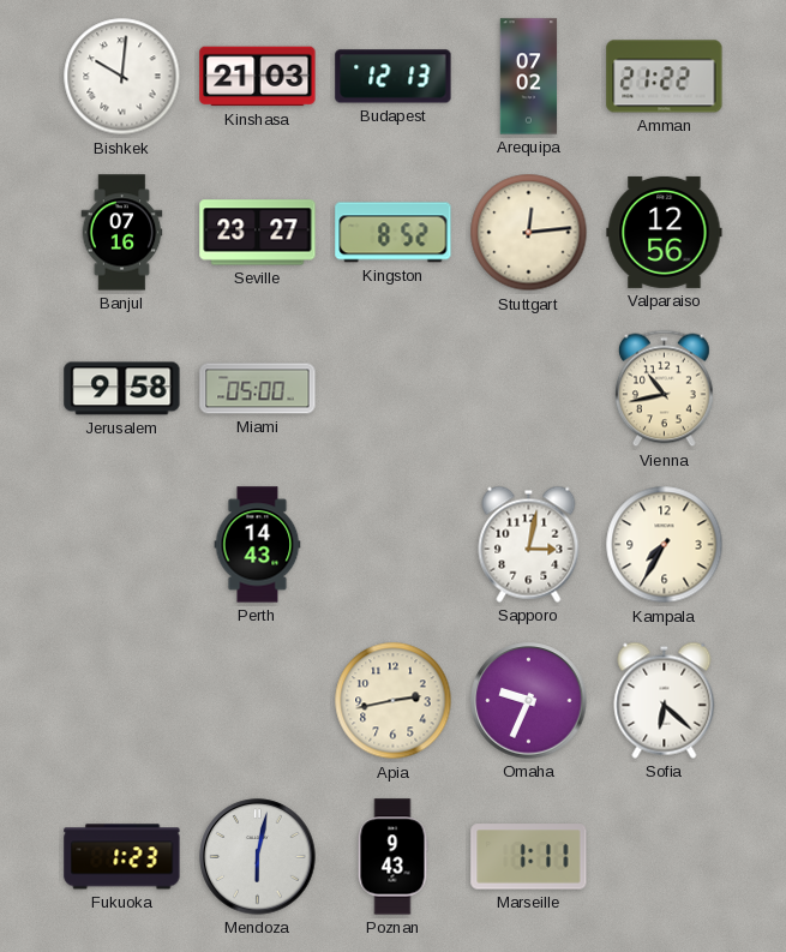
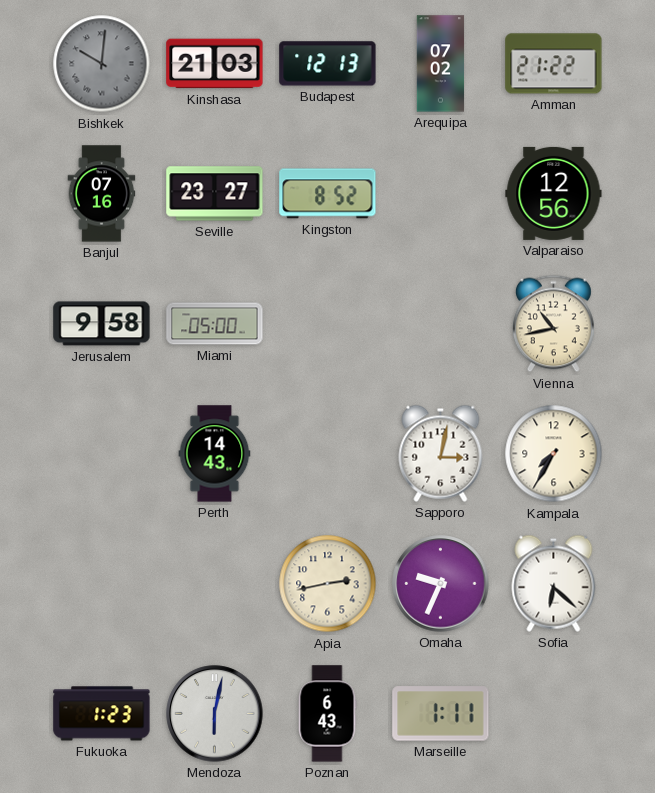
Bishkek dial: white -> grey
Stuttgart: 12:14 -> none
Poznan: 9:43 -> 6:43
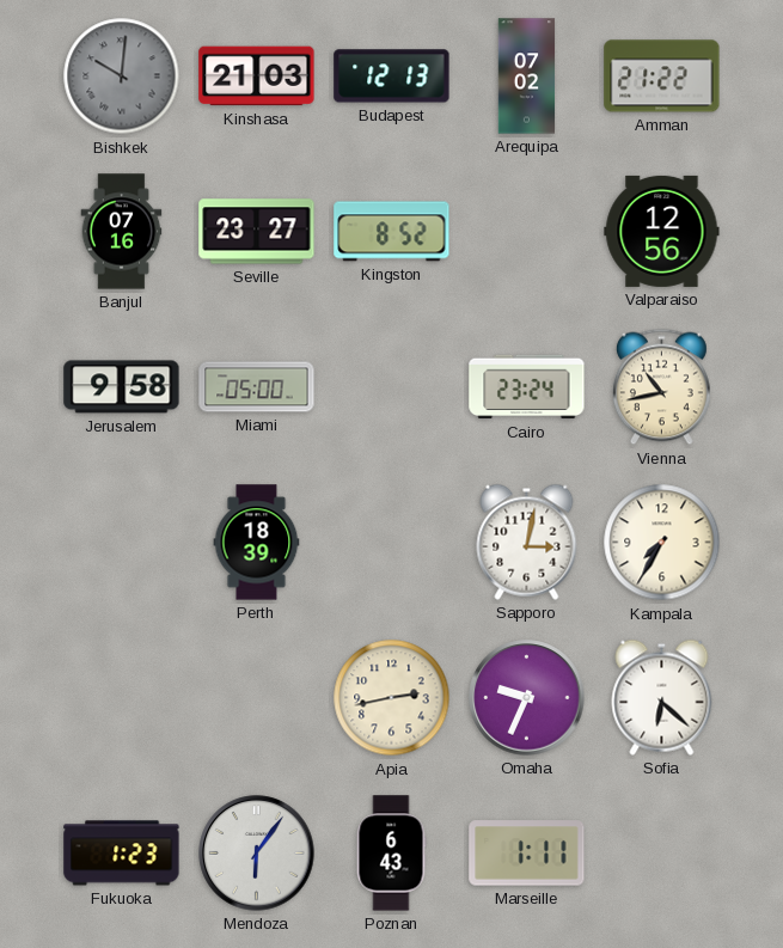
Cairo: none -> 23:24
Perth: 14:43 -> 18:39
Mendoza: 6:02 -> 6:06
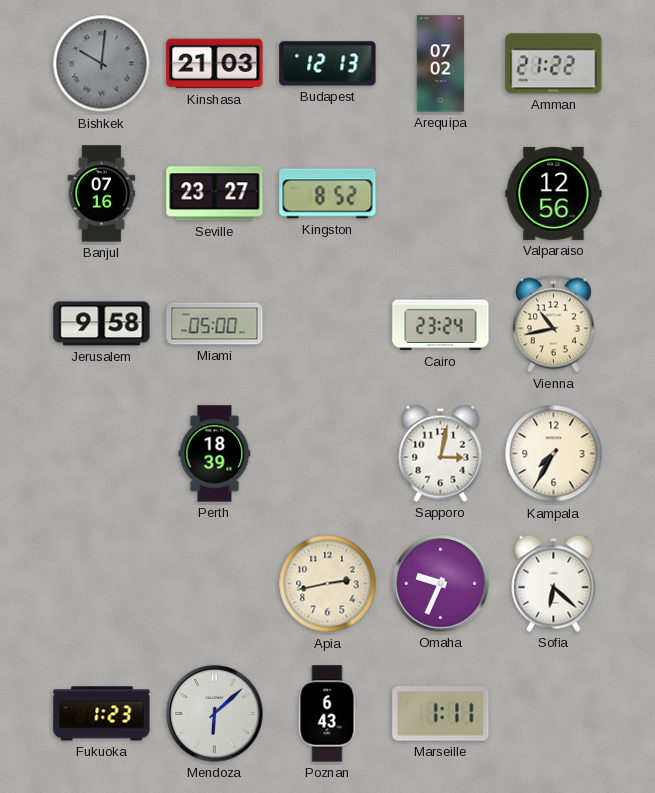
Mendoza: 6:06 -> 6:08
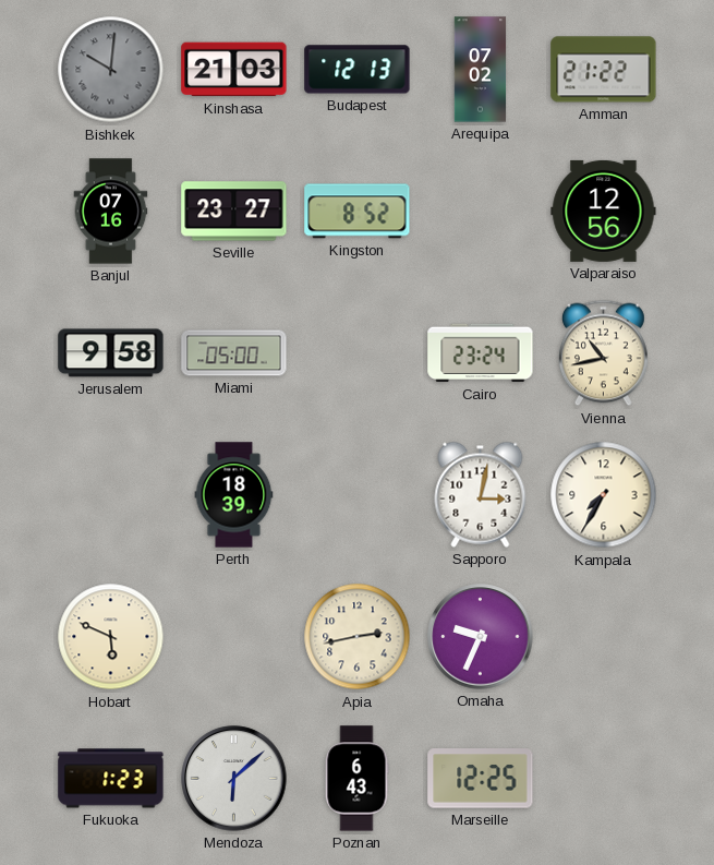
Hobart: none -> 5:49
Sofia: 6:22 -> none
Marseille: 1:11 -> 12:25
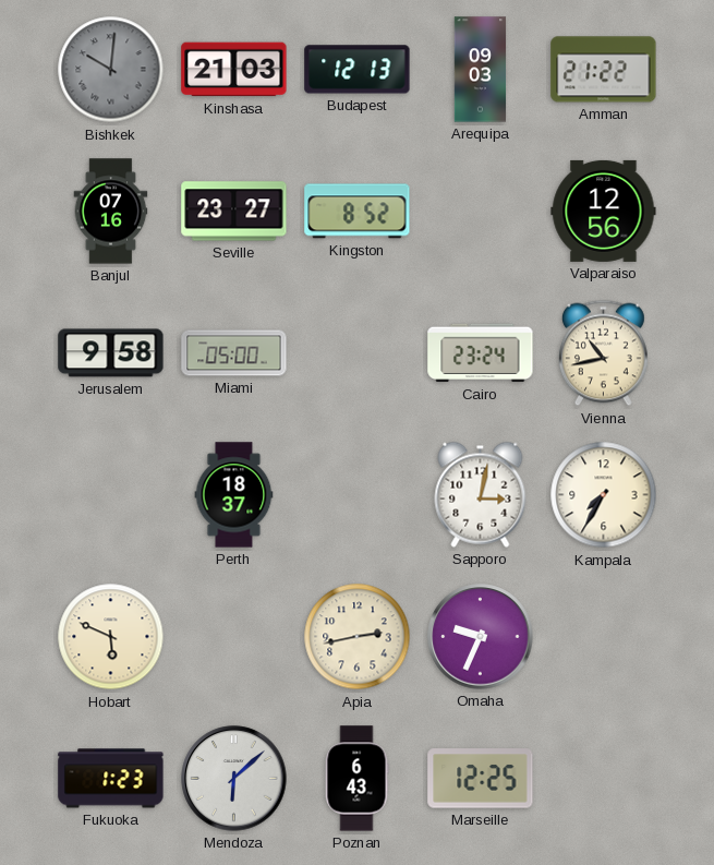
Arequipa: 07:02 -> 09:03
Perth: 18:39 -> 18:37
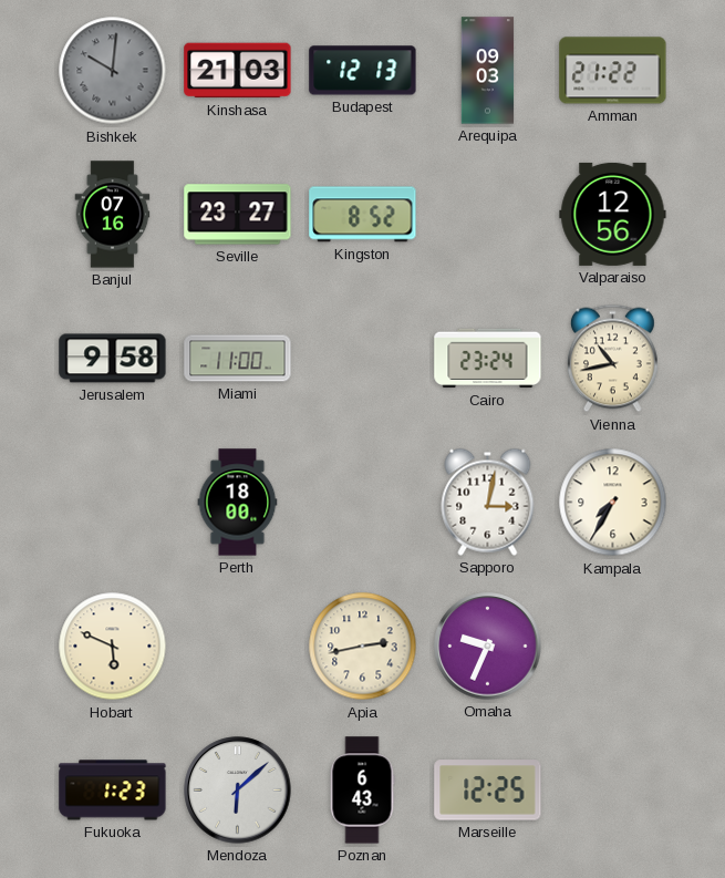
Miami: 05:00 -> 11:00
Perth: 18:37 -> 18:00
